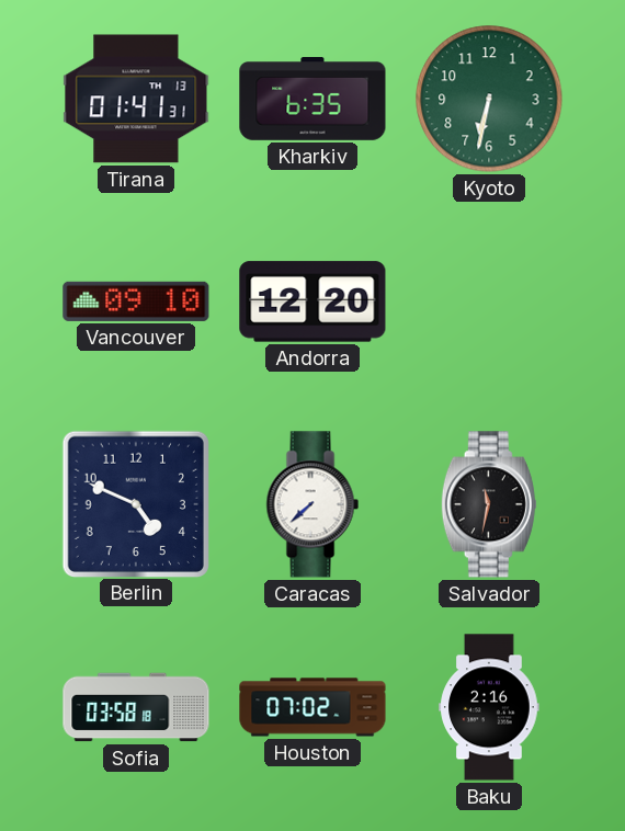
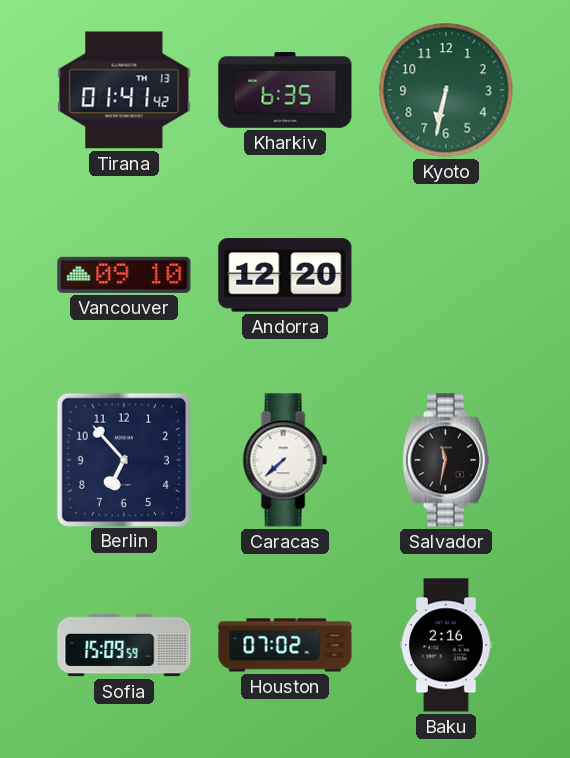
Tirana: 01:41:31 -> 01:41:42
Berlin: 4:49 -> 6:53
Sofia: 03:58 -> 15:09
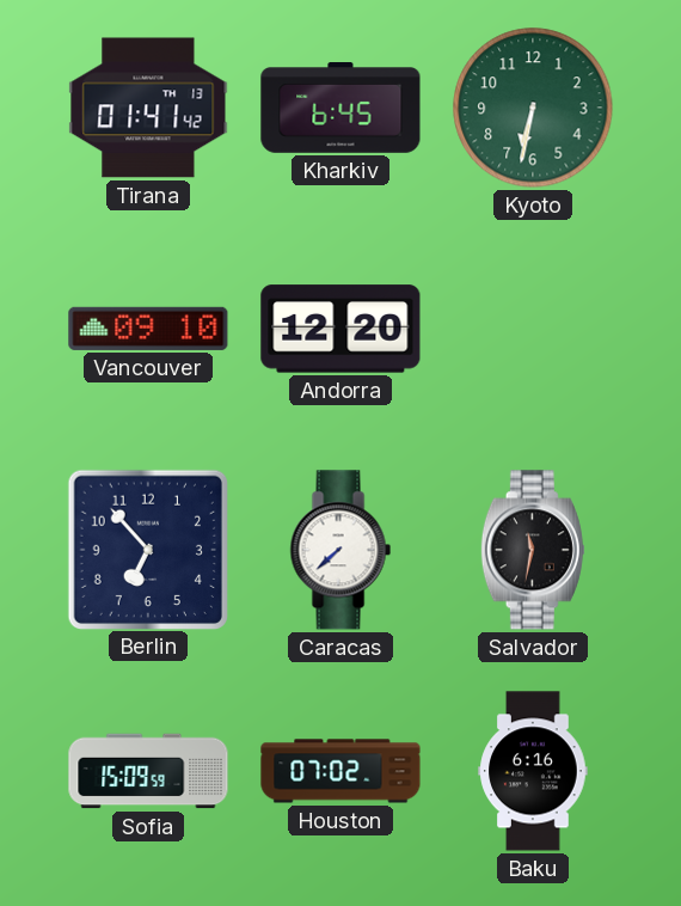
Kharkiv: 6:35 -> 6:45
Baku: 2:16 -> 6:16
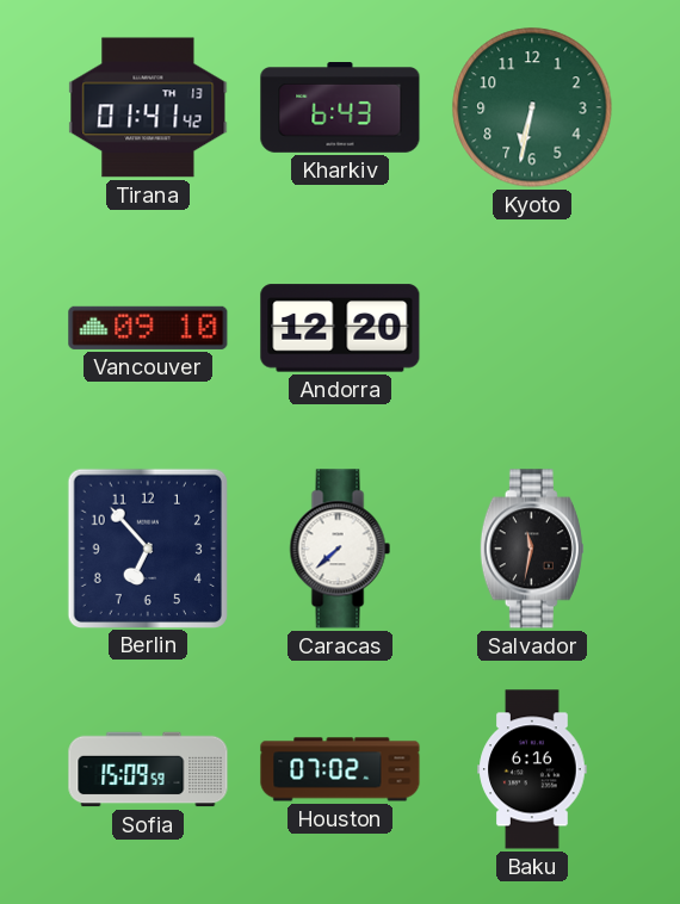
Kharkiv: 6:45 -> 6:43
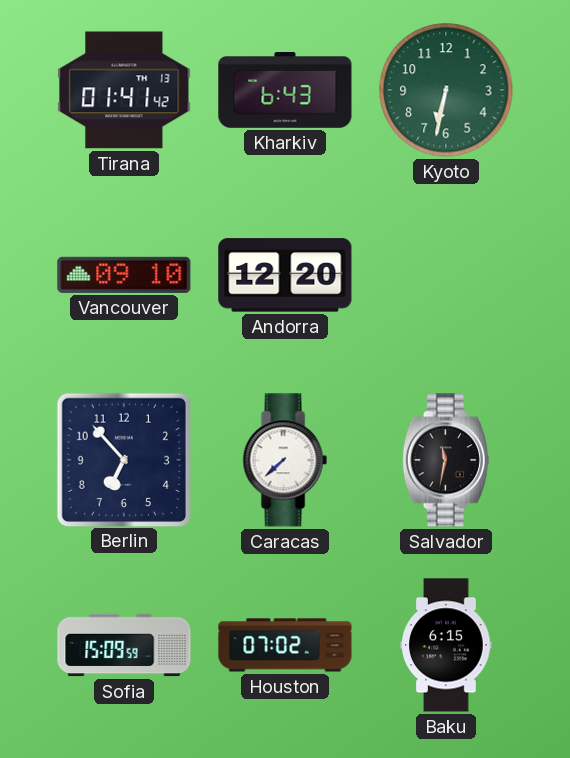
Baku: 6:16 -> 6:15
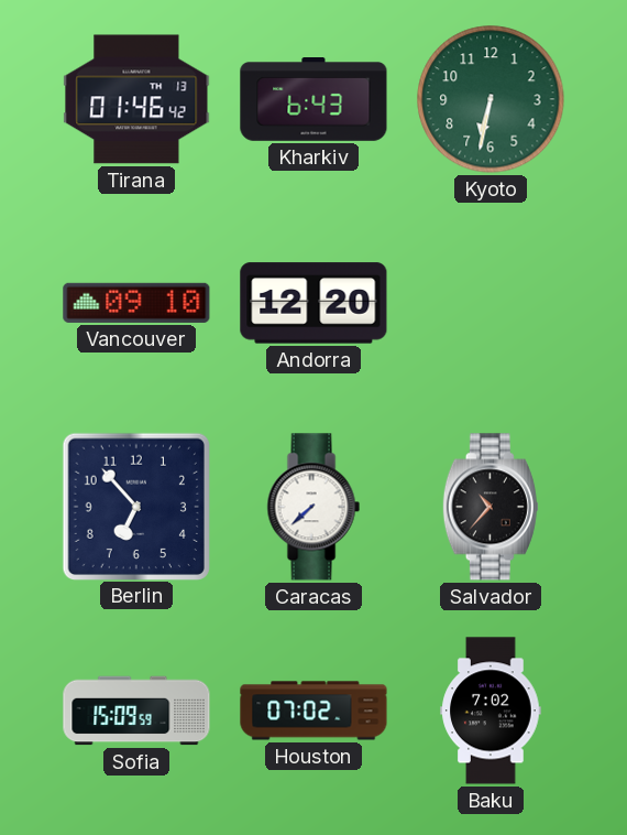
Tirana: 01:41 -> 01:46
Salvador: 11:32 -> 10:37
Baku: 6:15 -> 7:02
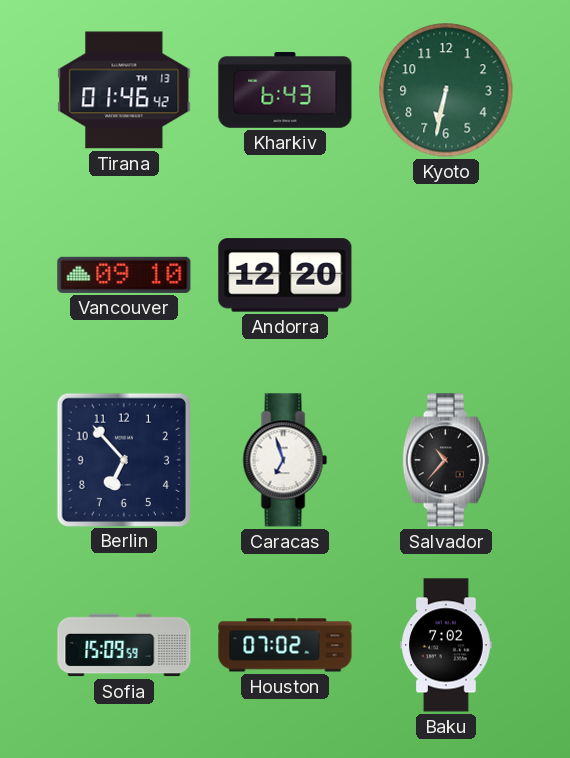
Caracas: 7:38 -> 6:57
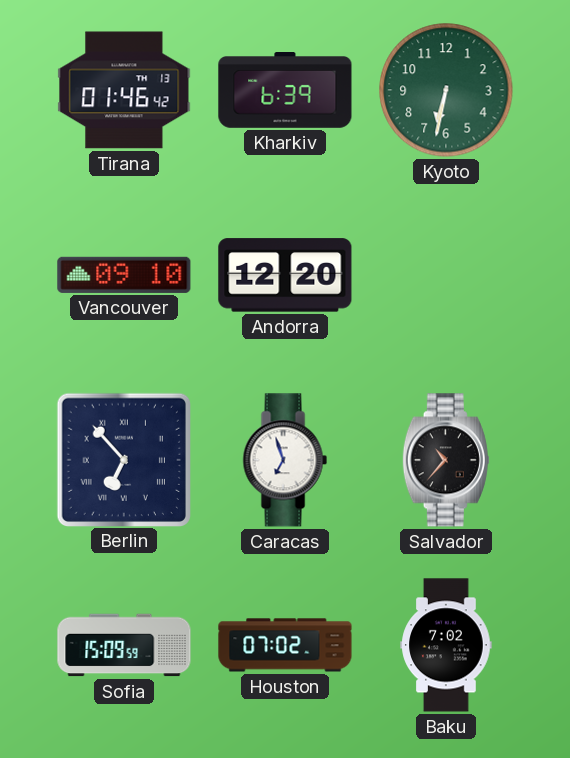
Kharkiv: 6:43 -> 6:39
Berlin numerals: Arabic -> Roman
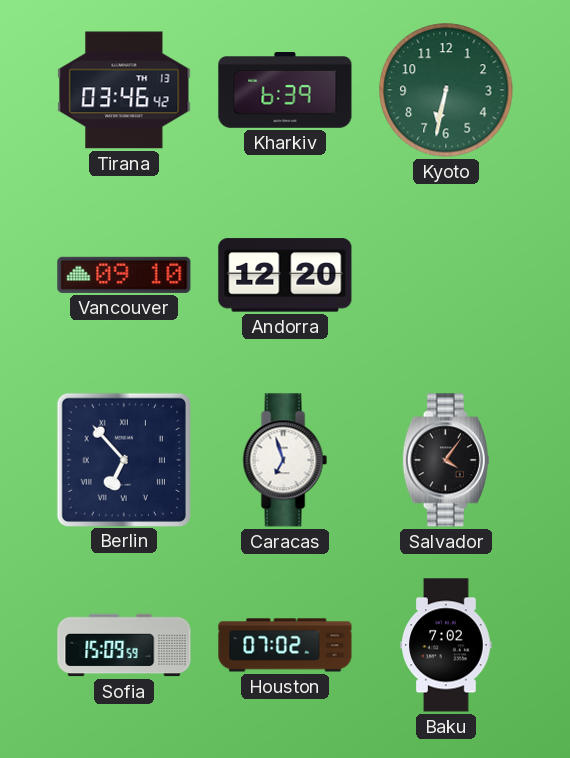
Tirana: 01:46 -> 03:46
Salvador: 10:37 -> 4:06
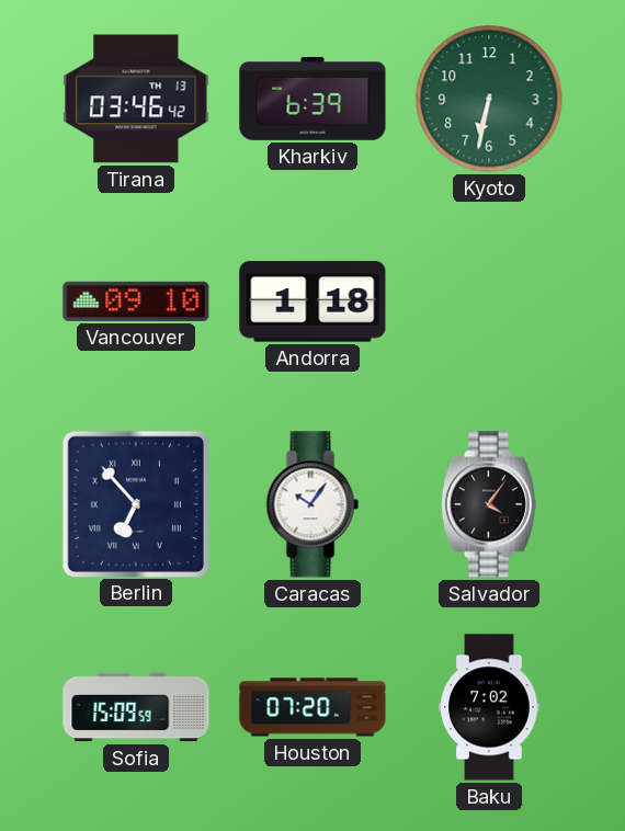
Andorra: 12:20 -> 1:18
Caracas: 6:57 -> 10:06
Houston: 07:02 -> 07:20
